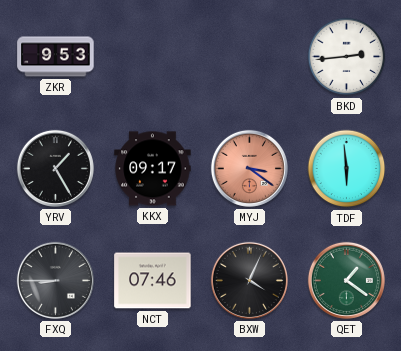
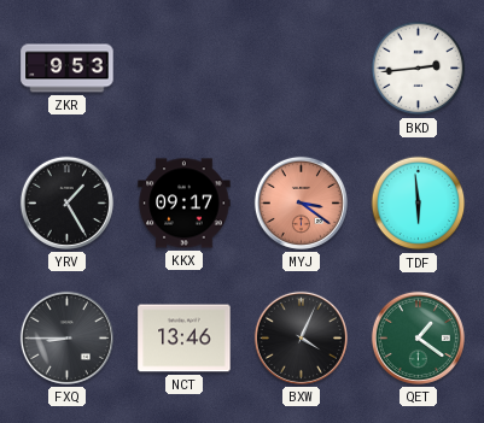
NCT: 07:46 -> 13:46
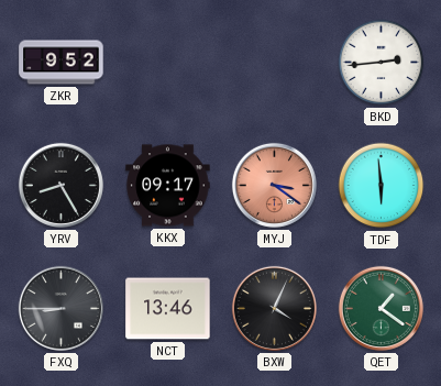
ZKR: 9:53 -> 9:52
YRV: 1:25 -> 8:25
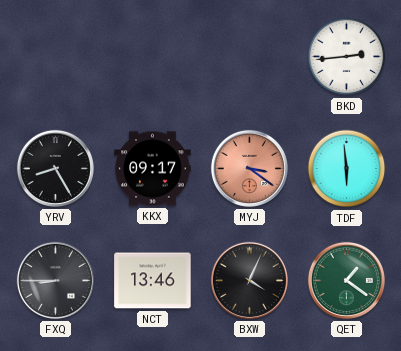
ZKR: 9:52 -> none
